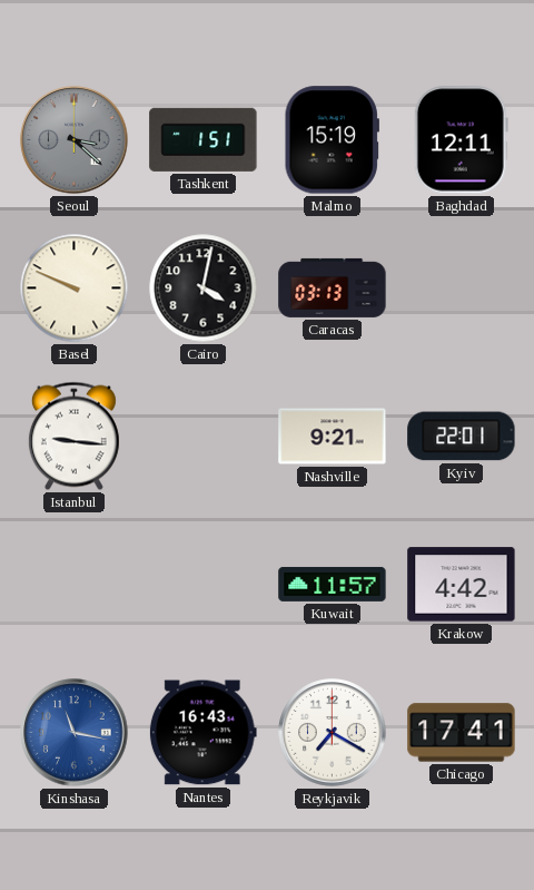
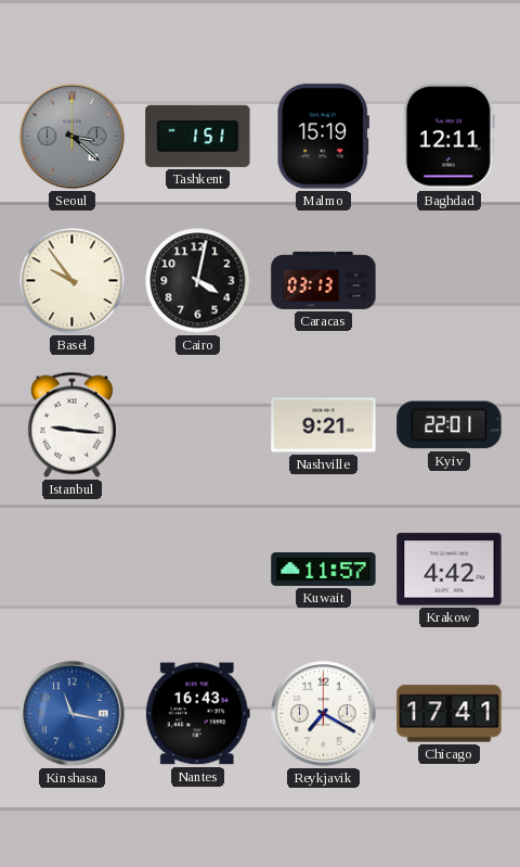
Basel: 9:49 -> 9:54
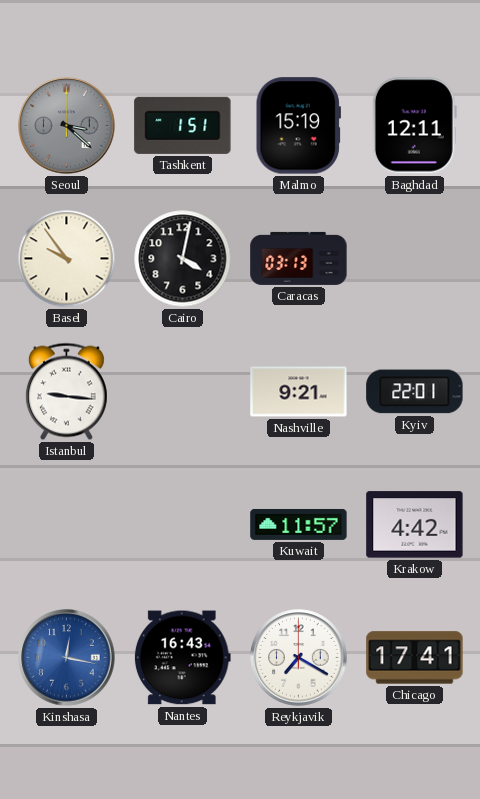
Kinshasa: 11:17 -> 12:17
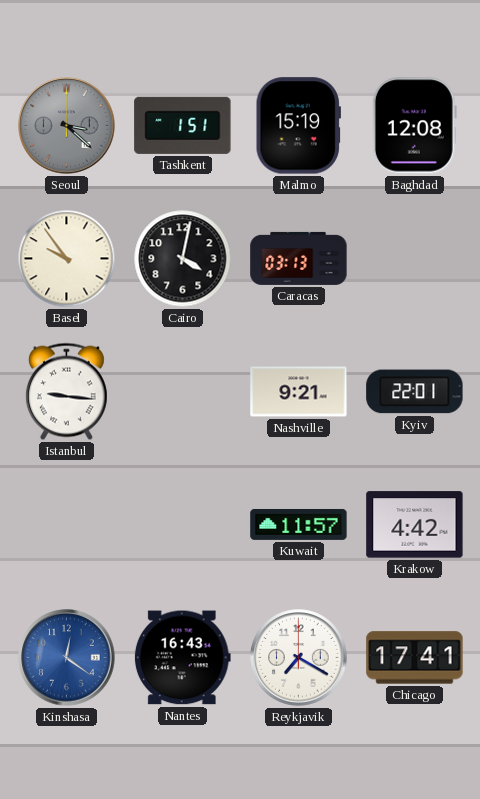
Baghdad: 12:11 -> 12:08
Kinshasa: 12:17 -> 12:21
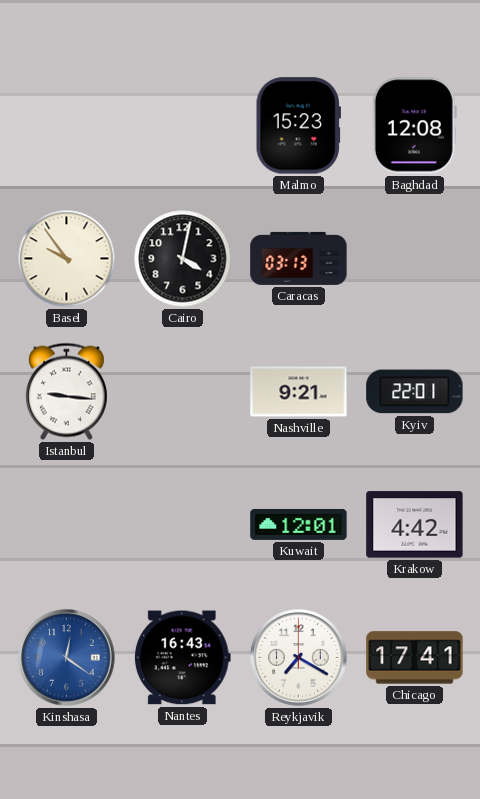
Seoul: 3:22 -> none
Tashkent: 1:51 -> none
Malmo: 15:19 -> 15:23
Kuwait: 11:57 -> 12:01
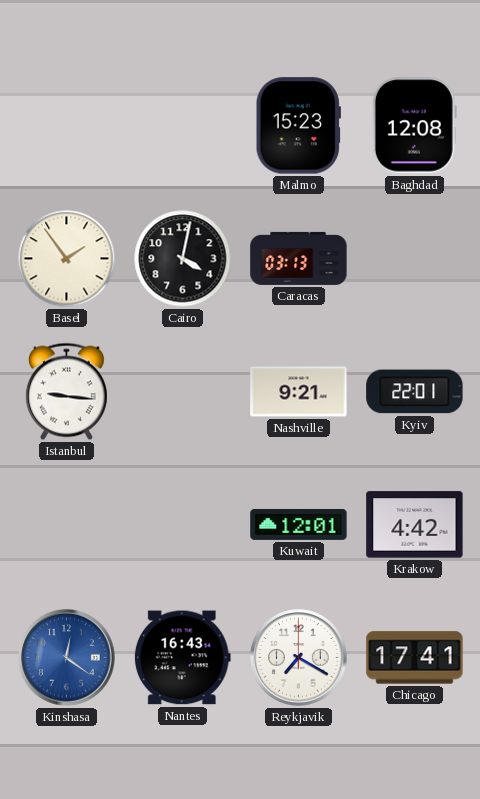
Basel: 9:54 -> 1:54
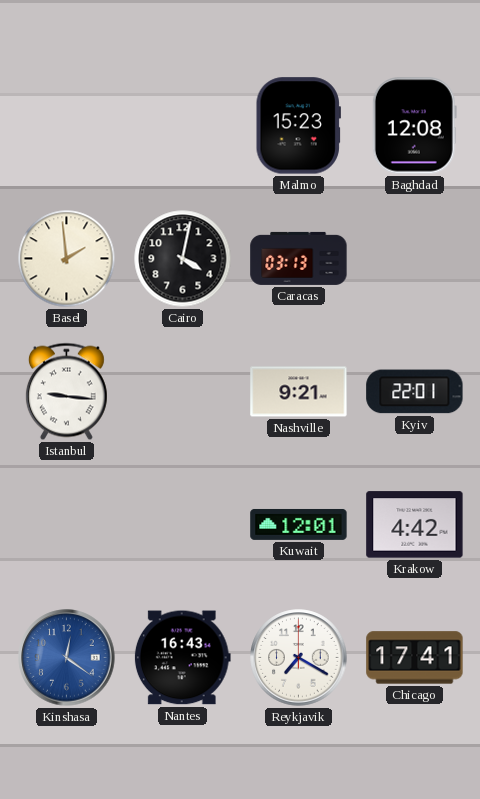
Basel: 1:54 -> 1:59
